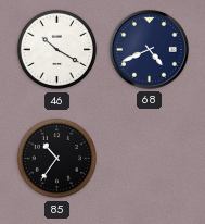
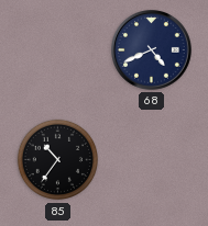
46: 10:20 -> none
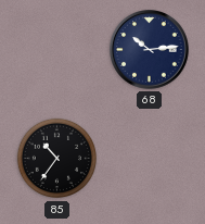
68: 4:41 -> 10:14
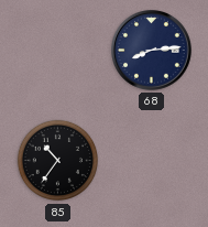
68: 10:14 -> 8:14
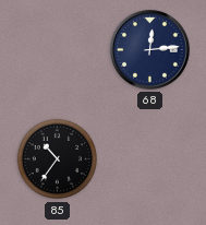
68: 8:14 -> 12:14
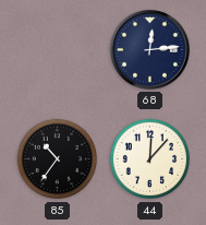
44: none -> 12:07
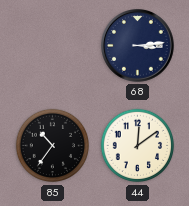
68: 12:14 -> 3:14
44: 12:07 -> 12:09
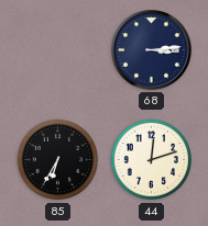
85: 10:36 -> 6:35
44: 12:09 -> 12:12
